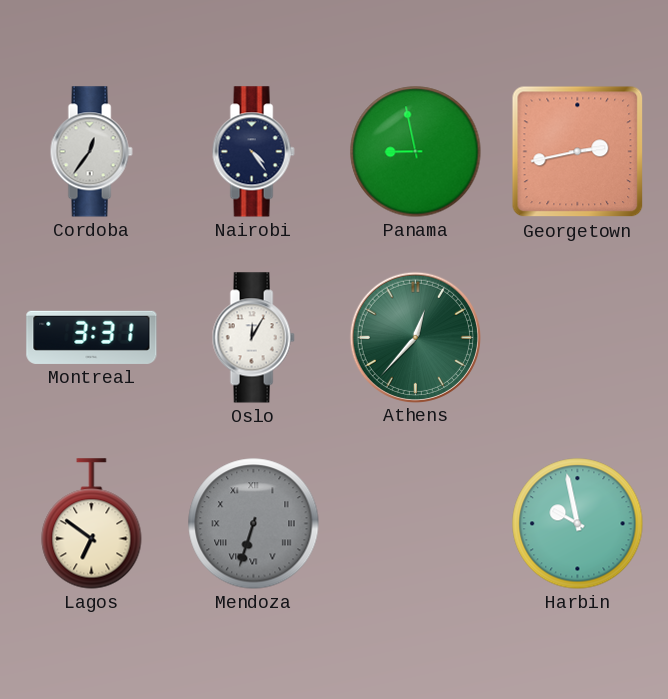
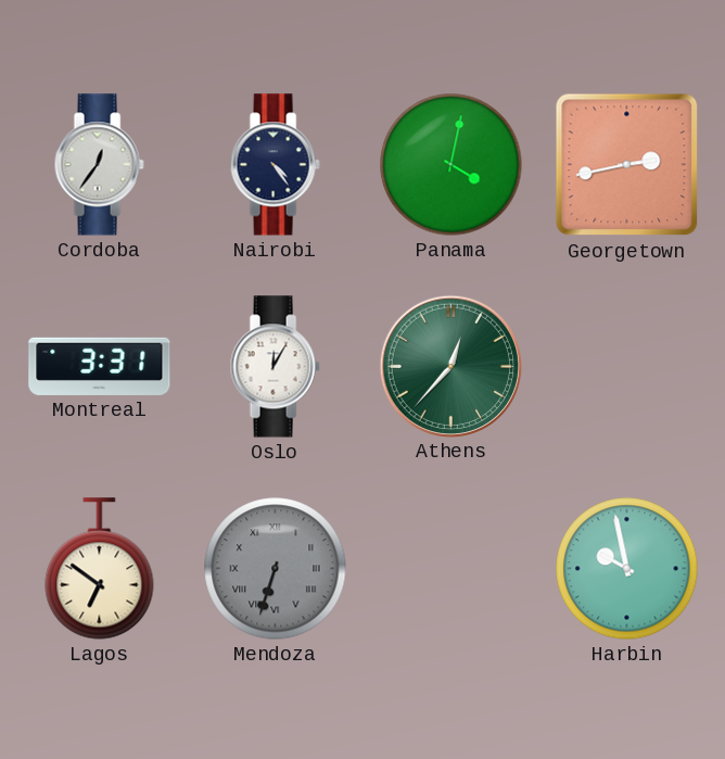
Panama: 8:58 -> 4:02
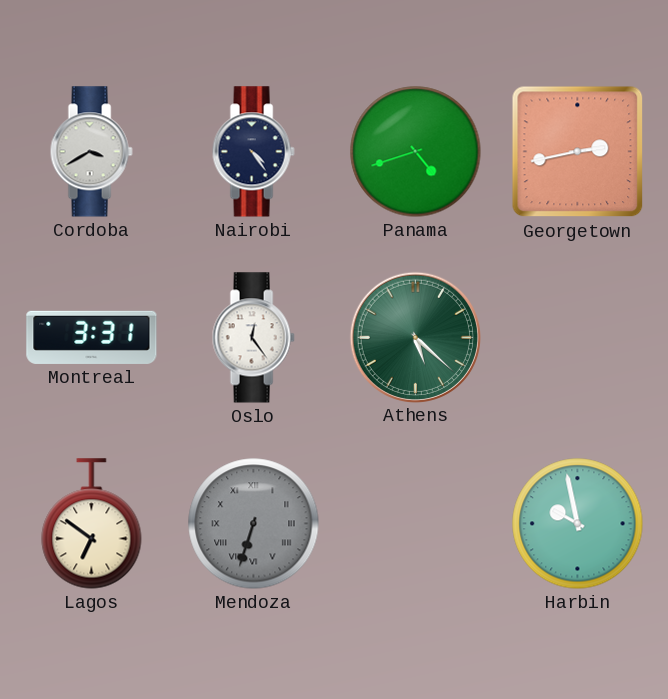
Cordoba: 12:36 -> 3:40
Panama: 4:02 -> 4:42
Oslo: 12:05 -> 12:24
Athens: 12:37 -> 5:22
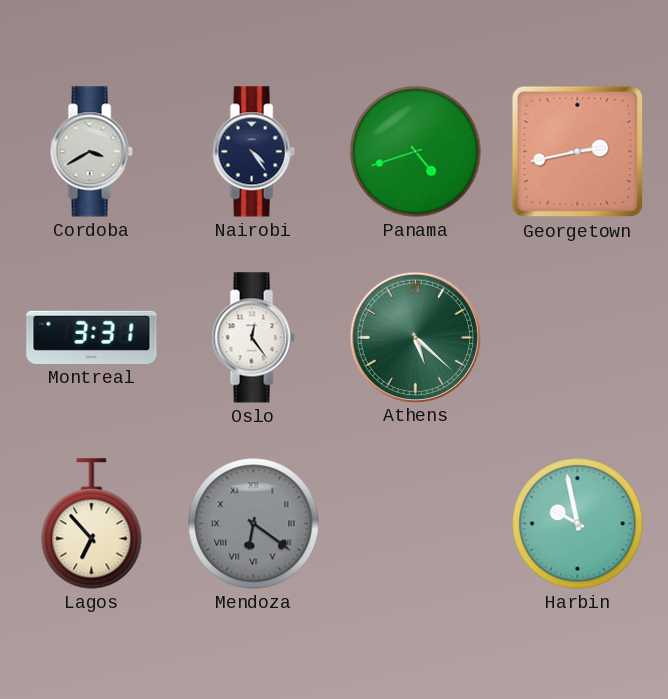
Lagos: 6:51 -> 6:53
Mendoza: 6:33 -> 6:21
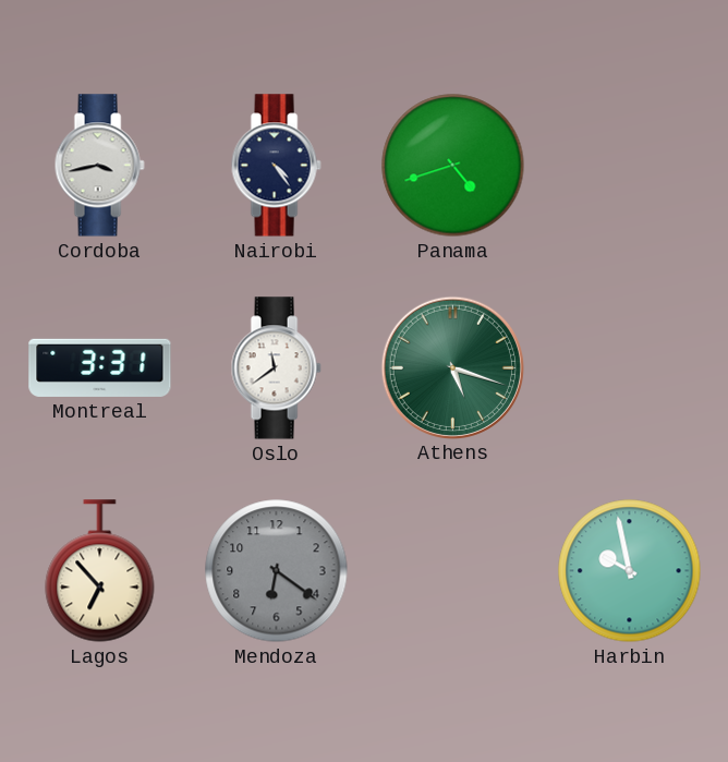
Cordoba: 3:40 -> 3:43
Georgetown: 2:43 -> none
Oslo: 12:24 -> 11:39
Athens: 5:22 -> 5:18
Mendoza numerals: Roman -> Arabic
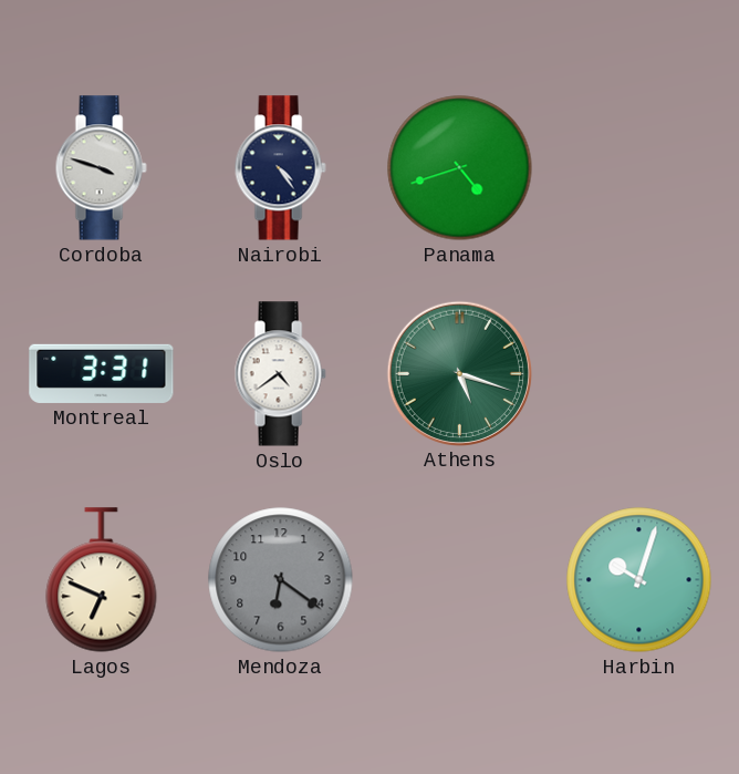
Cordoba: 3:43 -> 3:48
Oslo: 11:39 -> 4:39
Lagos: 6:53 -> 6:49
Harbin: 9:58 -> 10:03
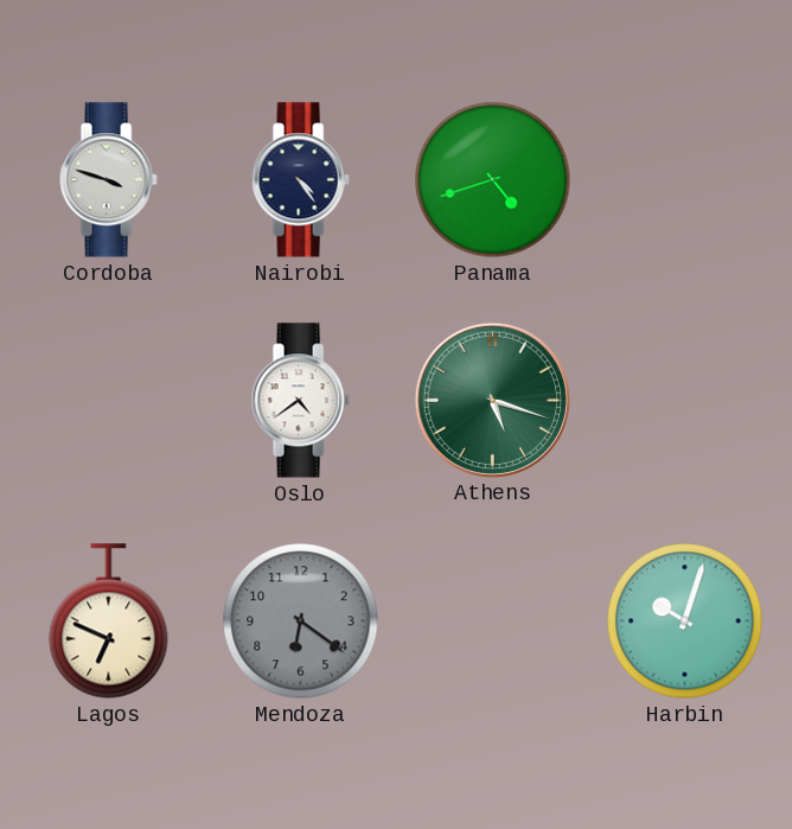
Montreal: 3:31 -> none
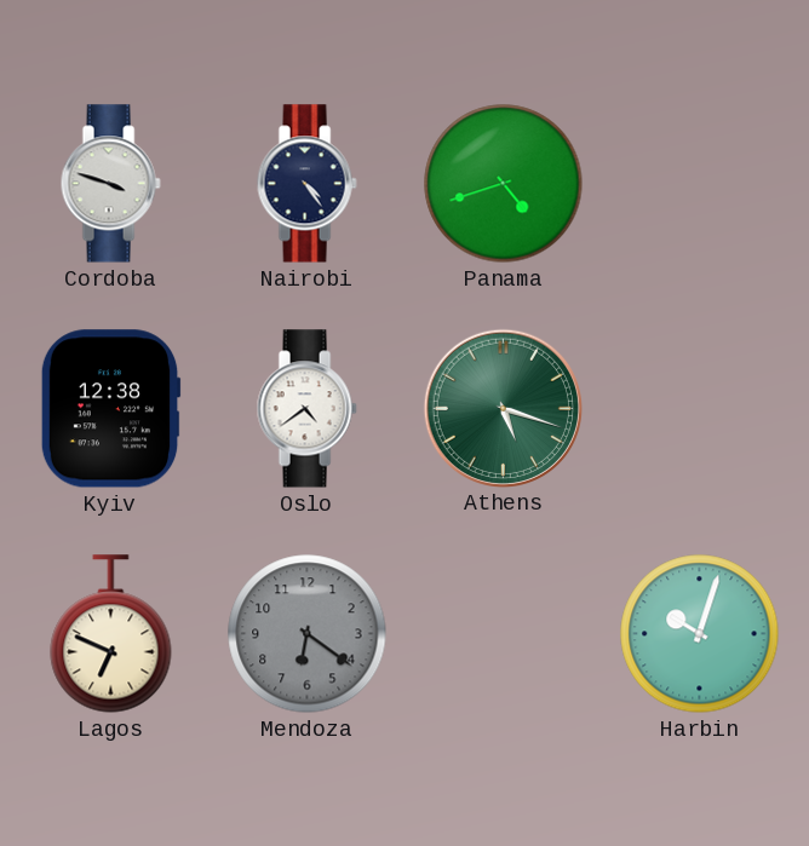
Kyiv: none -> 12:38
